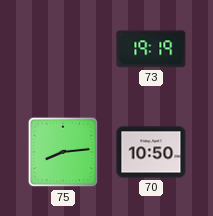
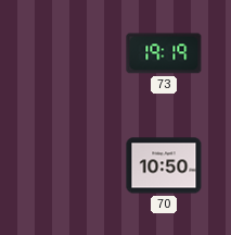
75: 8:14 -> none
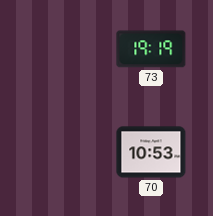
70: 10:50 -> 10:53
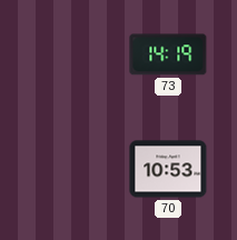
73: 19:19 -> 14:19
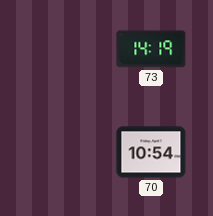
70: 10:53 -> 10:54
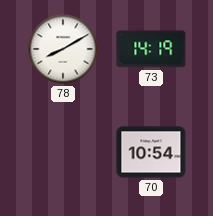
78: none -> 8:10
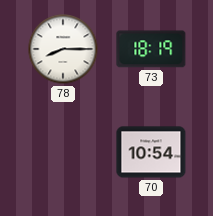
78: 8:10 -> 8:15
73: 14:19 -> 18:19
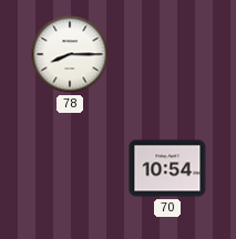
73: 18:19 -> none
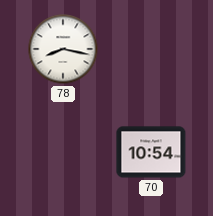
78: 8:15 -> 8:17
